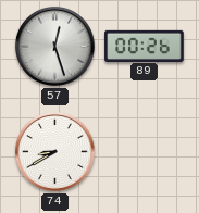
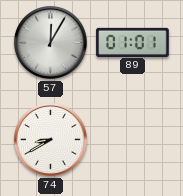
57: 12:27 -> 12:05
89: 00:26 -> 01:01
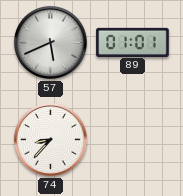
57: 12:05 -> 5:41
74: 8:40 -> 8:37
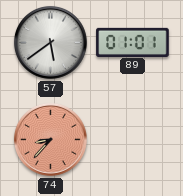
57: 5:41 -> 5:39
74 dial: white -> salmon
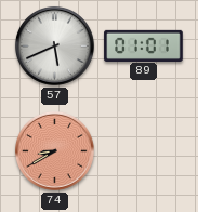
57: 5:39 -> 5:41
74: 8:37 -> 8:40
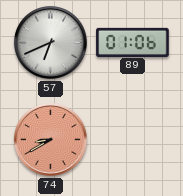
57: 5:41 -> 6:41
89: 01:01 -> 01:06
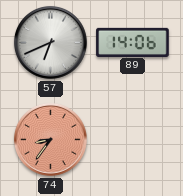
89: 01:06 -> 14:06
74: 8:40 -> 8:36
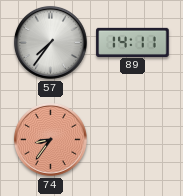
57: 6:41 -> 7:36
89: 14:06 -> 14:11
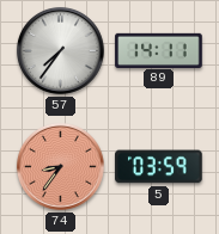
5: none -> 03:59
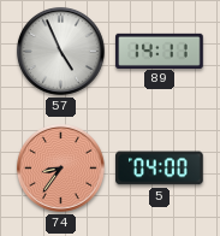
57: 7:36 -> 4:56
5: 03:59 -> 04:00
